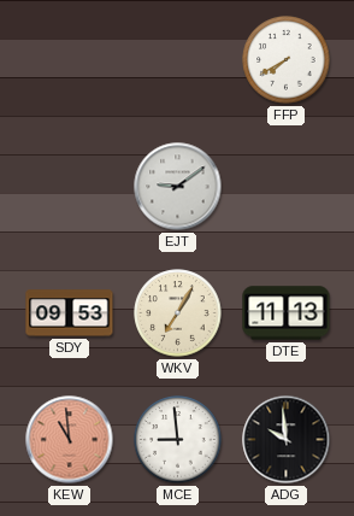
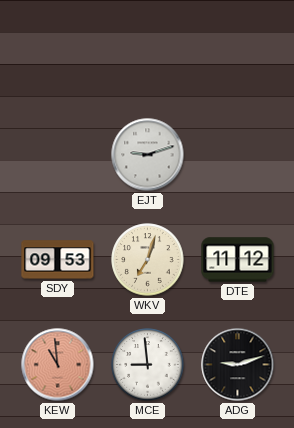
FFP: 7:40 -> none
EJT: 9:09 -> 9:12
WKV: 7:05 -> 7:03
DTE: 11:13 -> 11:12
ADG: 9:59 -> 9:12
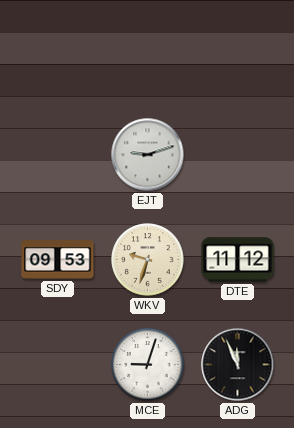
WKV: 7:03 -> 9:33
KEW: 10:59 -> none
MCE: 8:59 -> 9:03
ADG: 9:12 -> 11:56
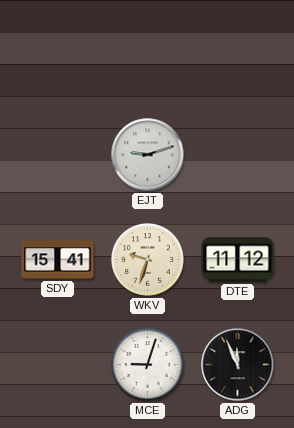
SDY: 09:53 -> 15:41
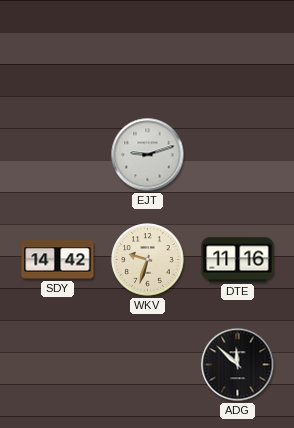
SDY: 15:41 -> 14:42
DTE: 11:12 -> 11:16
MCE: 9:03 -> none
ADG: 11:56 -> 11:52
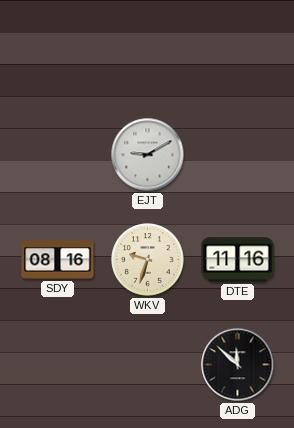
EJT: 9:12 -> 9:10
SDY: 14:42 -> 08:16
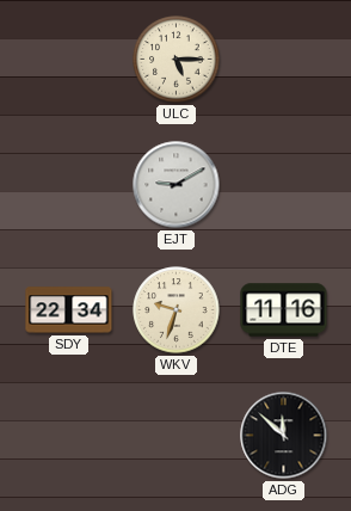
ULC: none -> 5:15
SDY: 08:16 -> 22:34
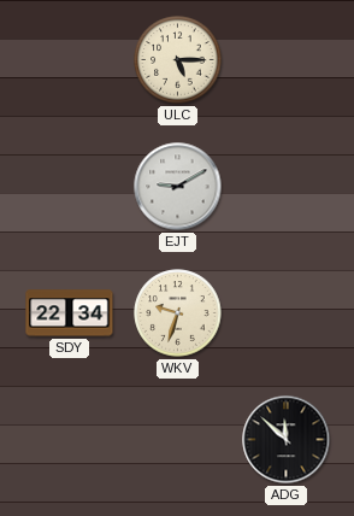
DTE: 11:16 -> none
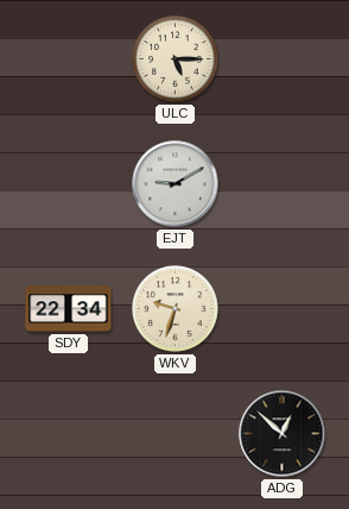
ADG: 11:52 -> 12:52
